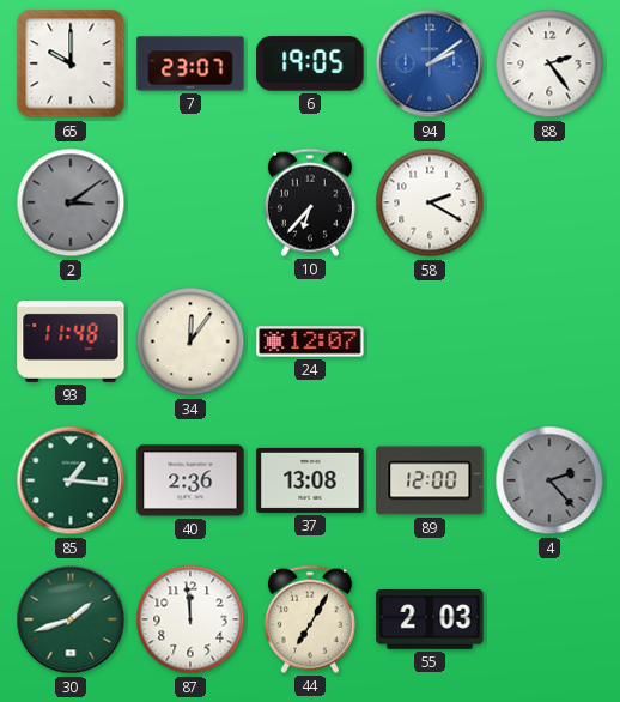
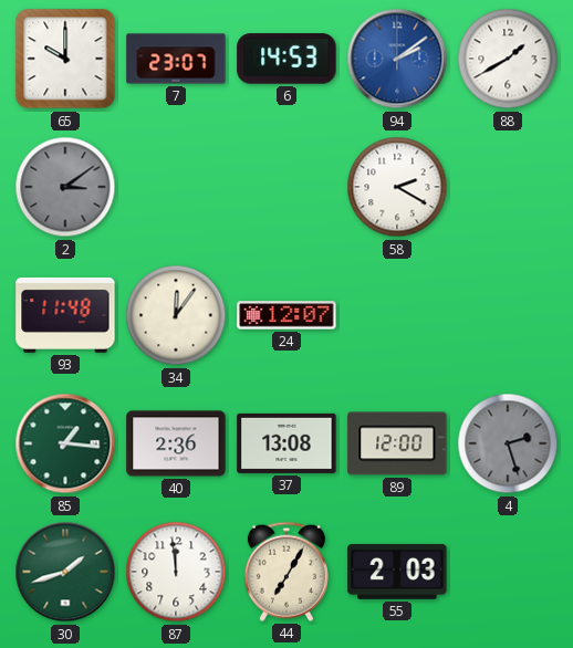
6: 19:05 -> 14:53
88: 2:24 -> 1:40
10: 6:37 -> none
4: 2:23 -> 2:27
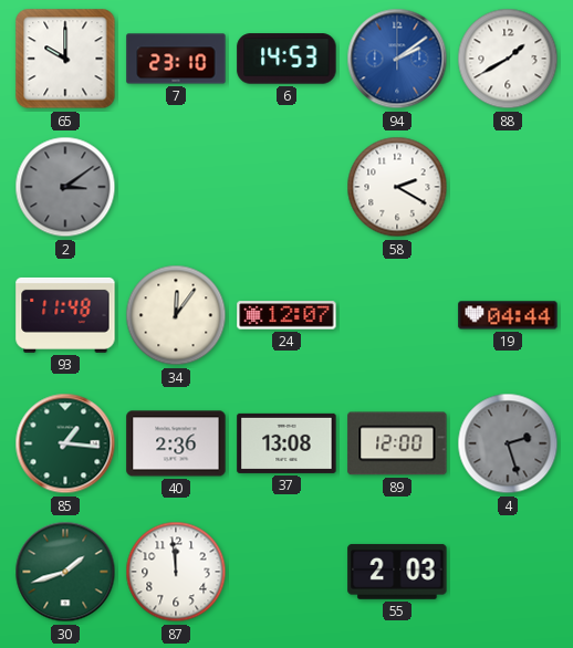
7: 23:07 -> 23:10
19: none -> 04:44
44: 7:05 -> none
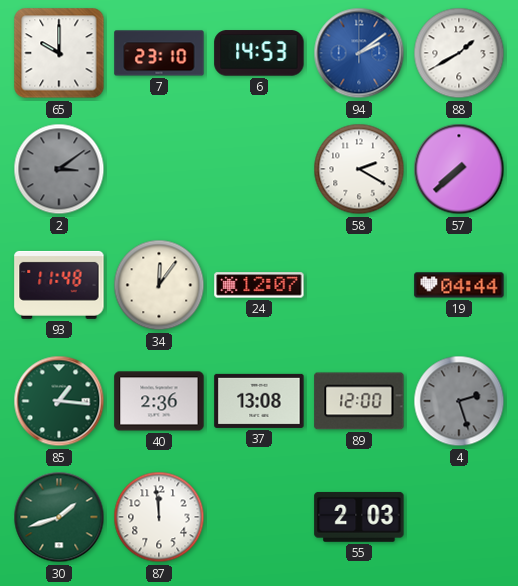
57: none -> 7:38
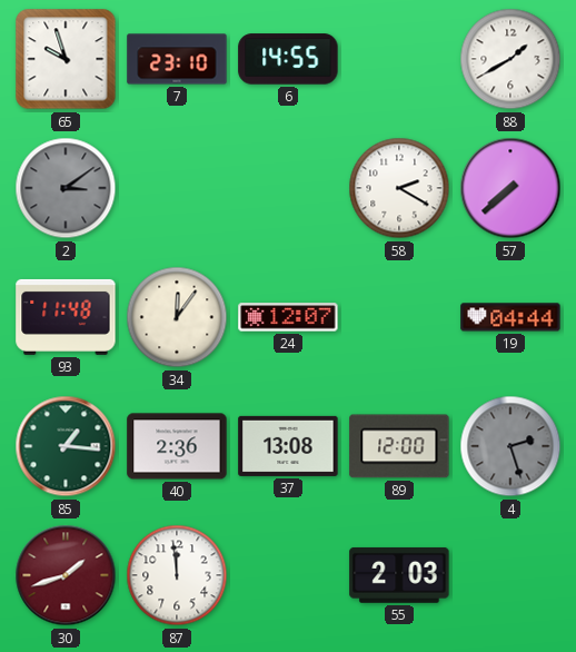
65: 10:00 -> 9:57
6: 14:53 -> 14:55
94: 2:09 -> none
30 dial: green -> burgundy
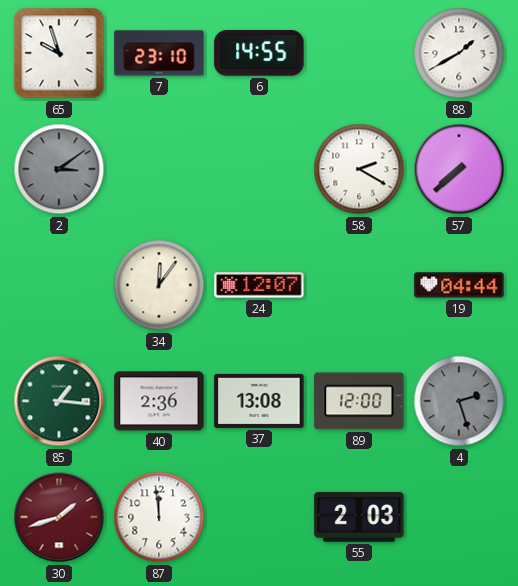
93: 11:48 -> none
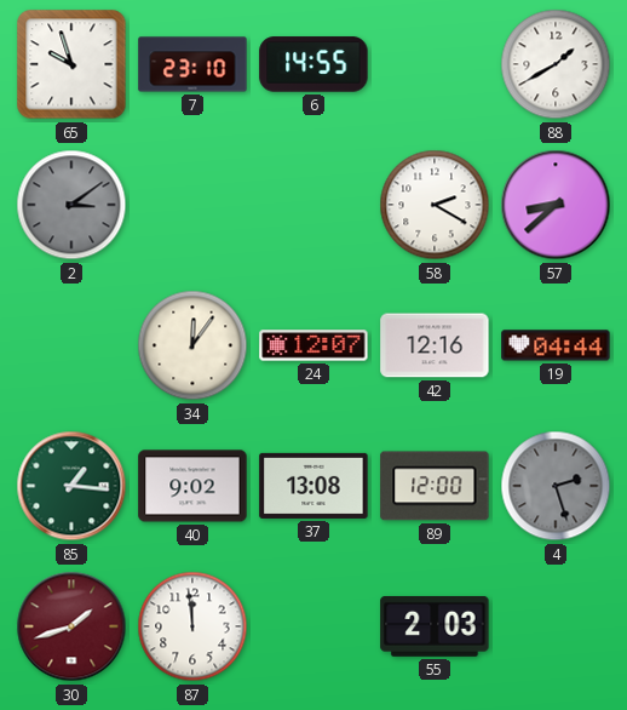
57: 7:38 -> 8:38
42: none -> 12:16
40: 2:36 -> 9:02
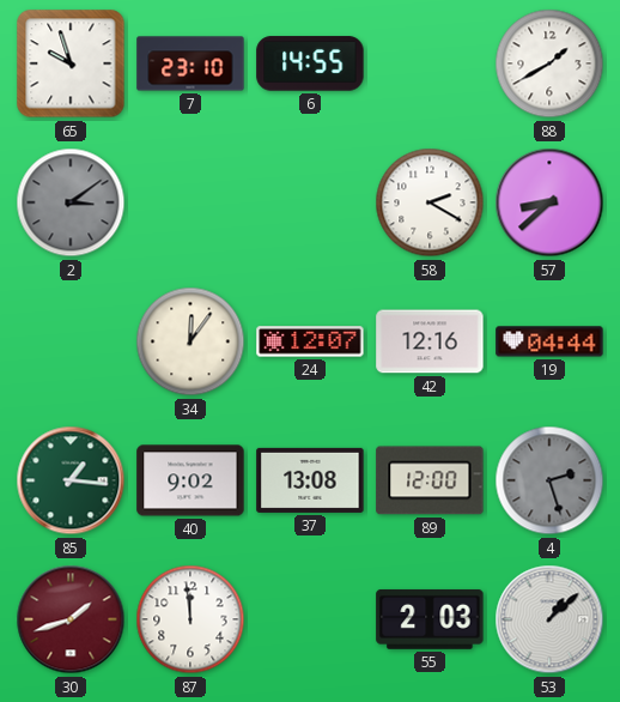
53: none -> 1:08
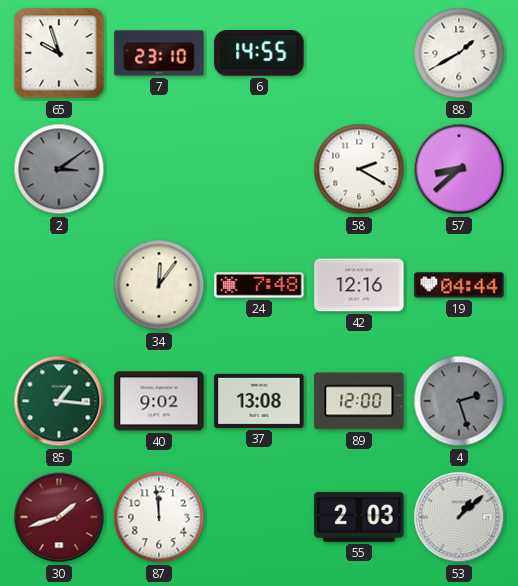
24: 12:07 -> 7:48
